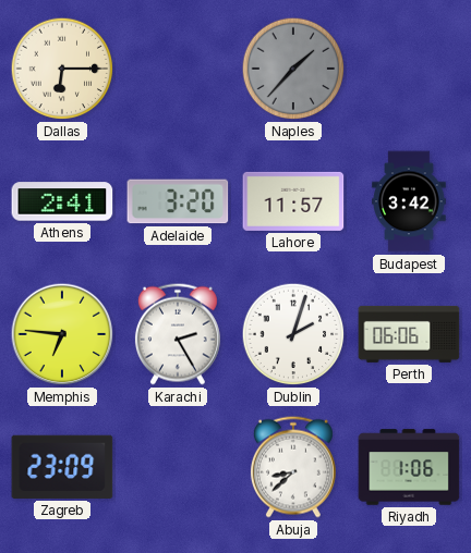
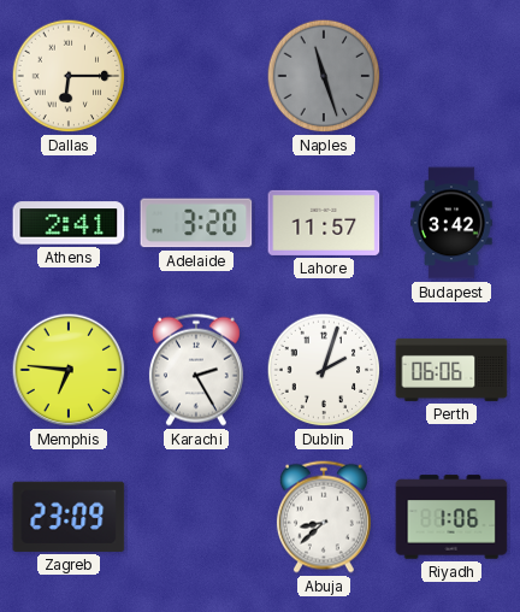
Naples: 1:37 -> 11:27
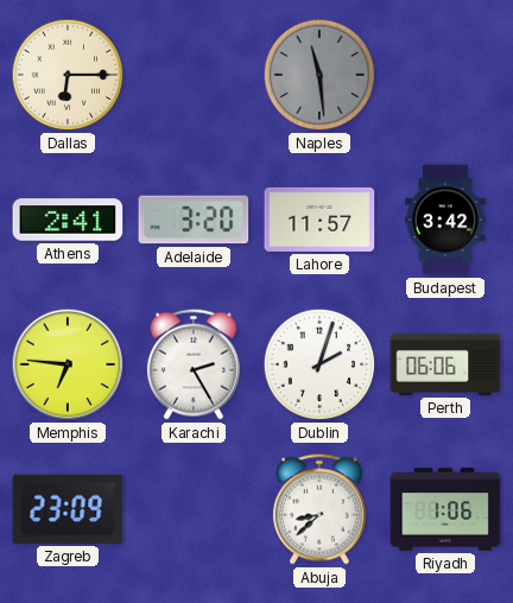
Naples: 11:27 -> 11:29
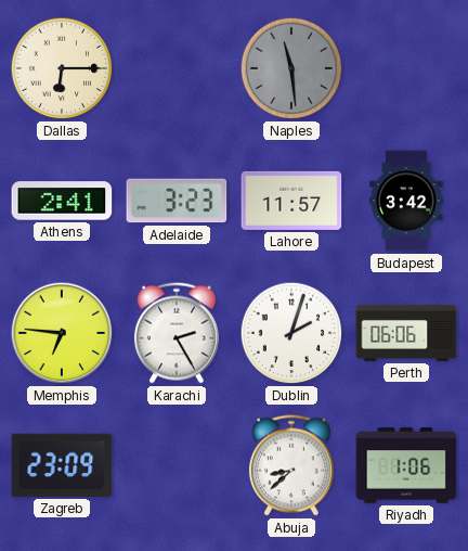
Adelaide: 3:20 -> 3:23
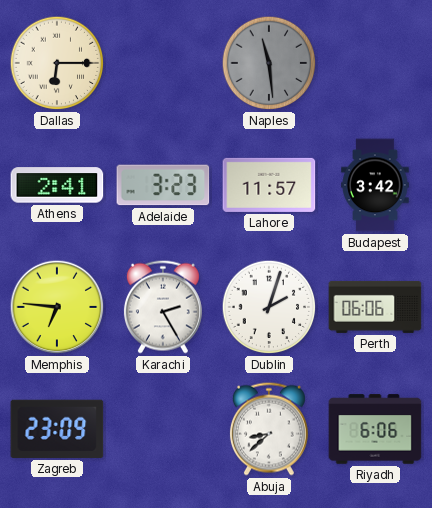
Riyadh: 1:06 -> 6:06
